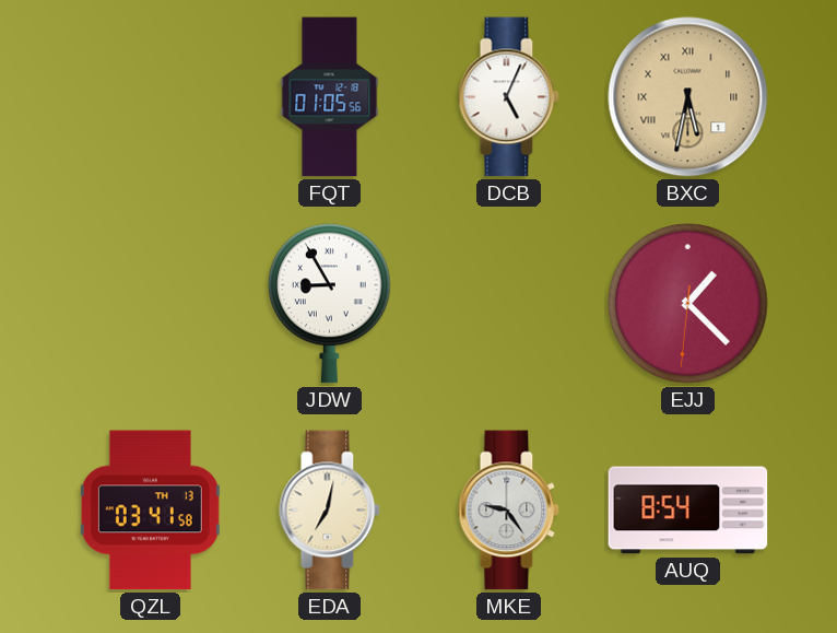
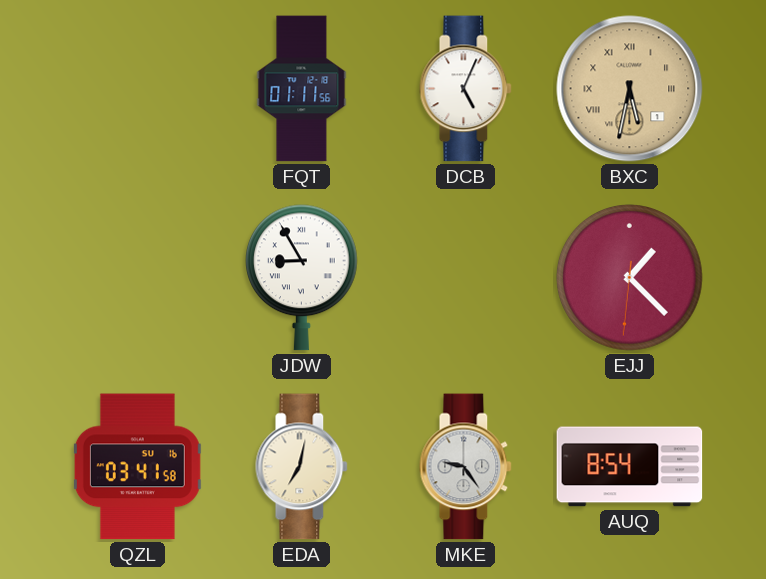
FQT: 01:05 -> 01:11
QZL date: TH 13 -> SU 16
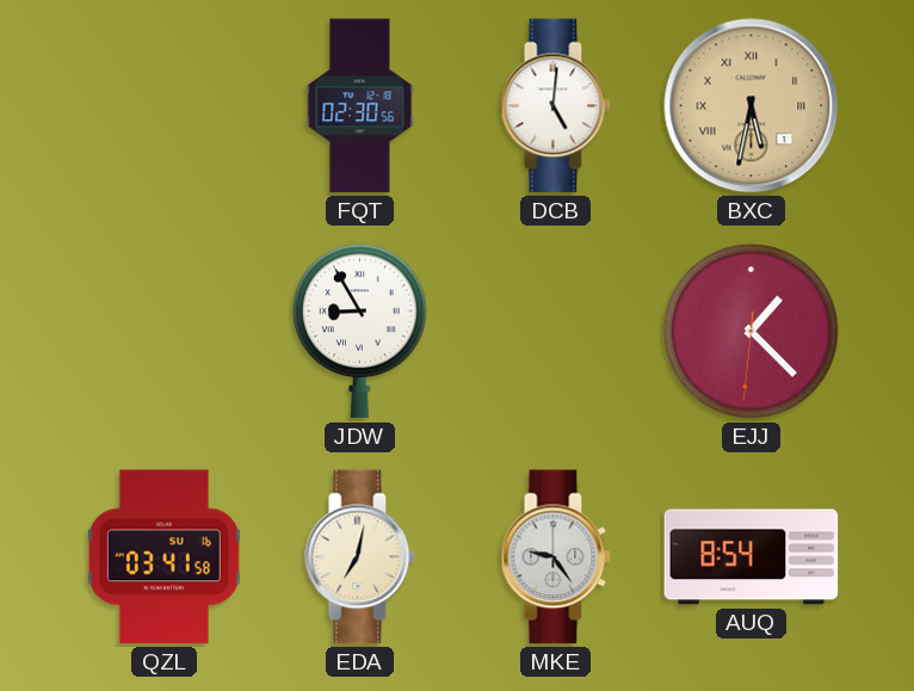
FQT: 01:11 -> 02:30
DCB: 5:04 -> 5:01
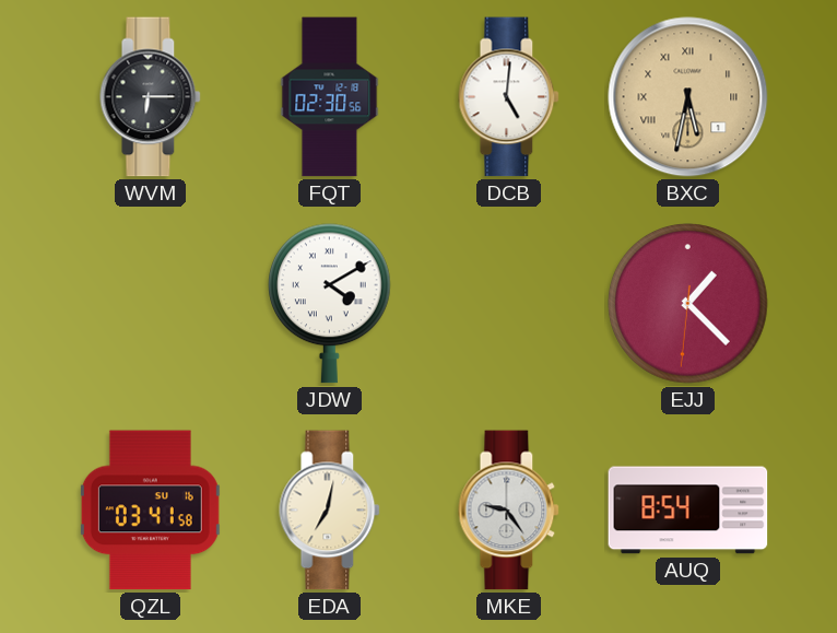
WVM: none -> 6:15
JDW: 8:55 -> 4:10
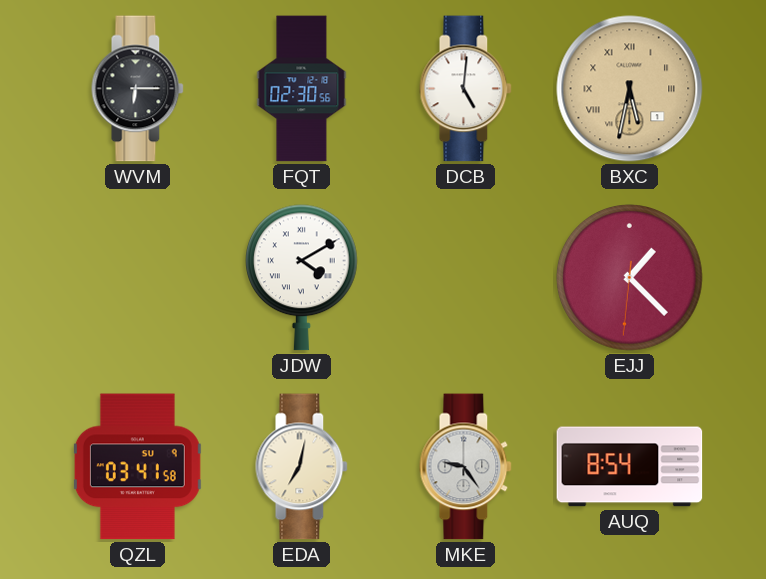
QZL date: SU 16 -> SU 9
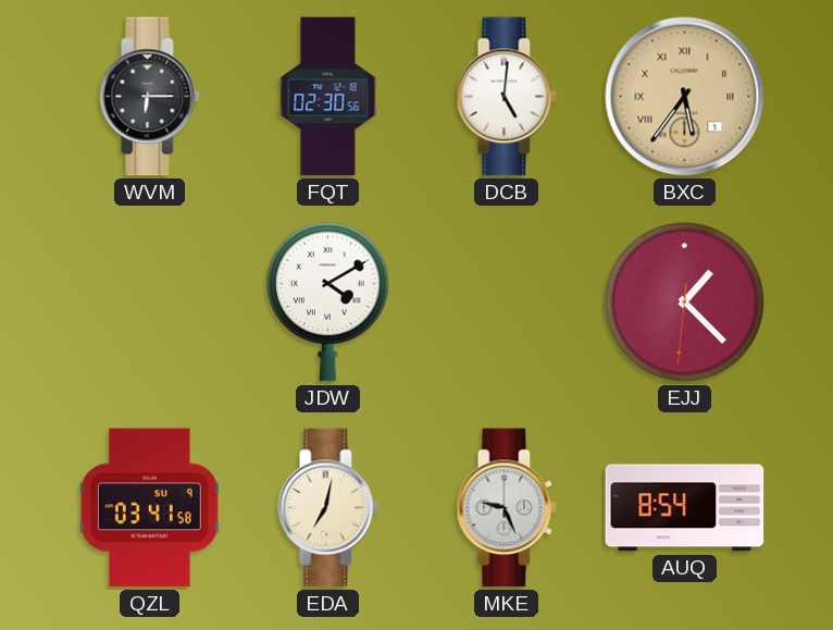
BXC: 5:32 -> 5:36
MKE: 9:24 -> 9:26
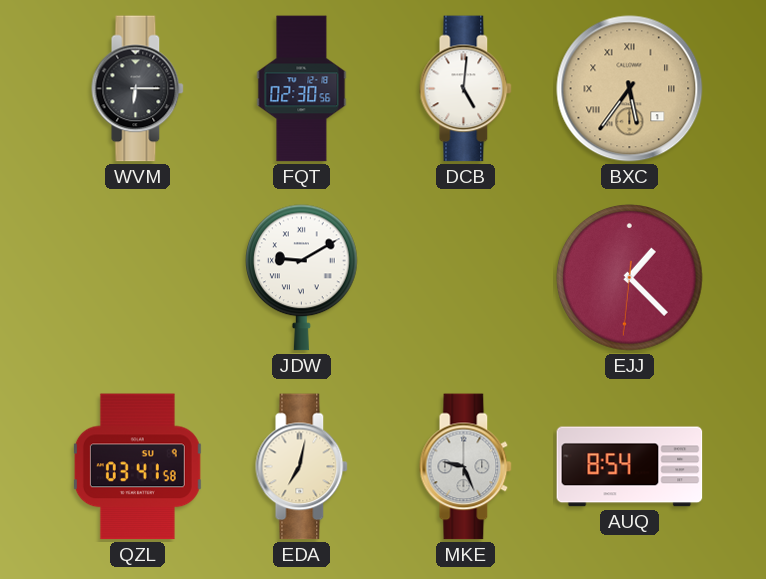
JDW: 4:10 -> 9:10
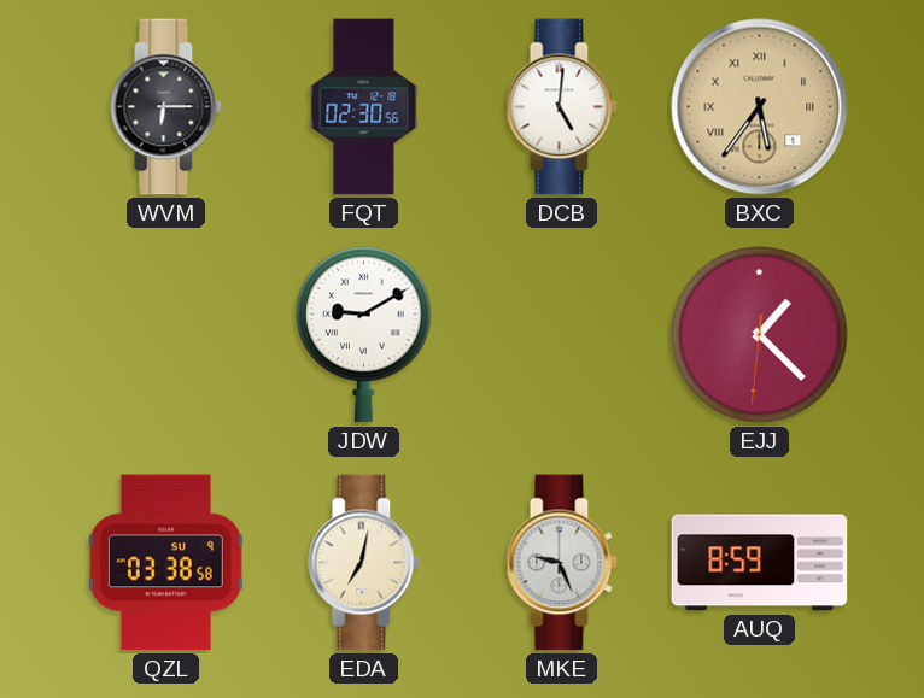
QZL: 03:41 -> 03:38
AUQ: 8:54 -> 8:59
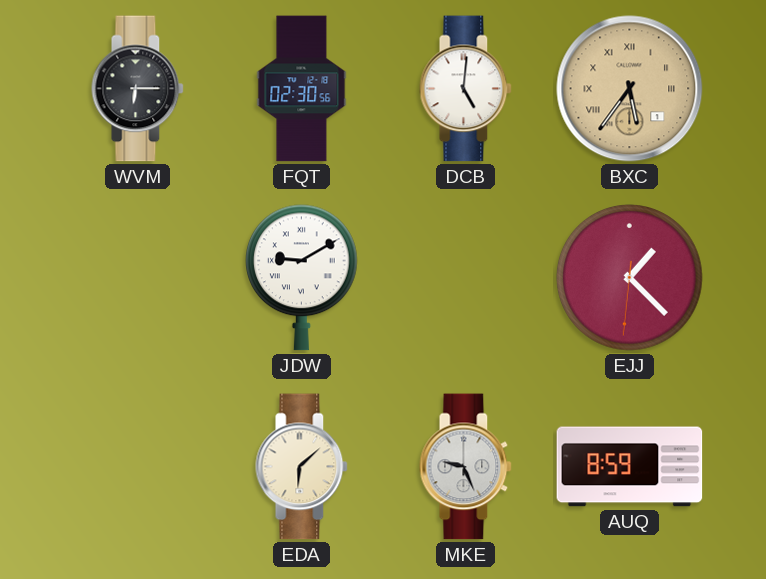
QZL: 03:38 -> none
EDA: 7:02 -> 6:08
